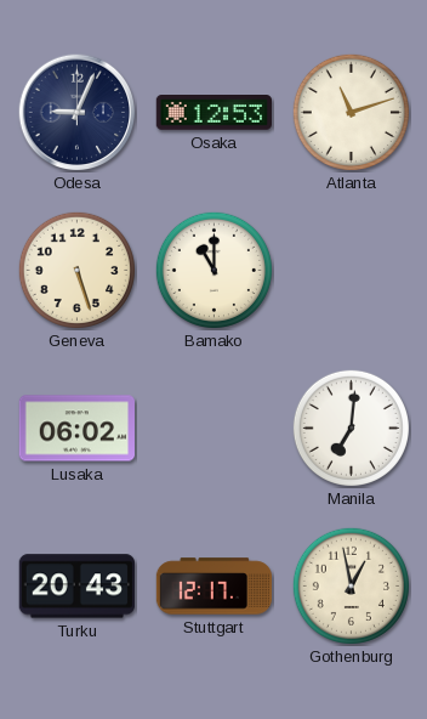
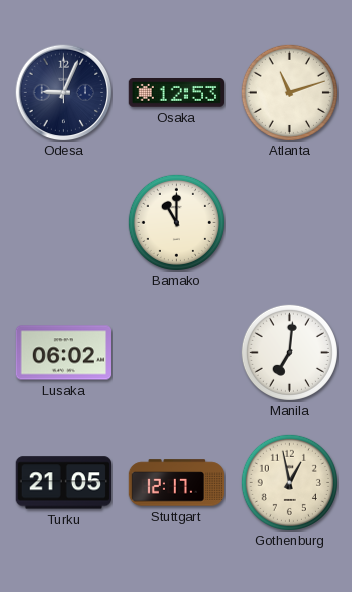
Geneva: 5:27 -> none
Turku: 20:43 -> 21:05
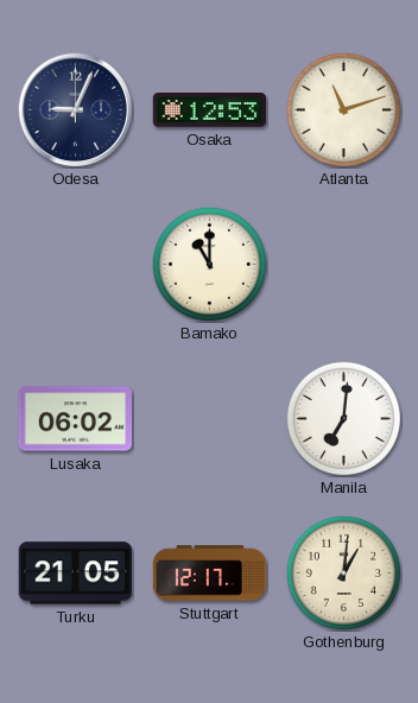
Gothenburg: 12:58 -> 1:01
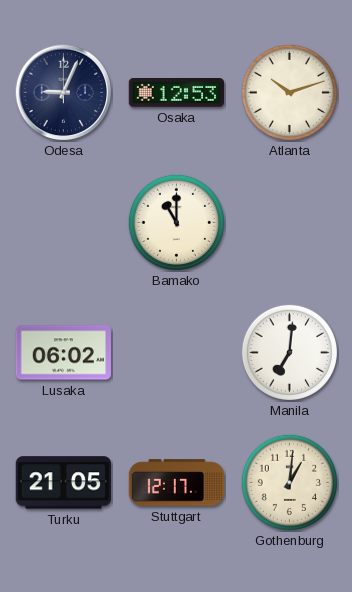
Atlanta: 11:12 -> 10:12
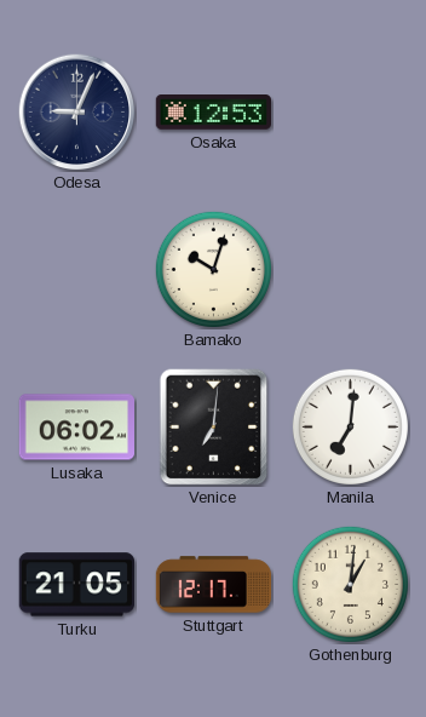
Atlanta: 10:12 -> none
Bamako: 11:00 -> 10:03
Venice: none -> 7:01
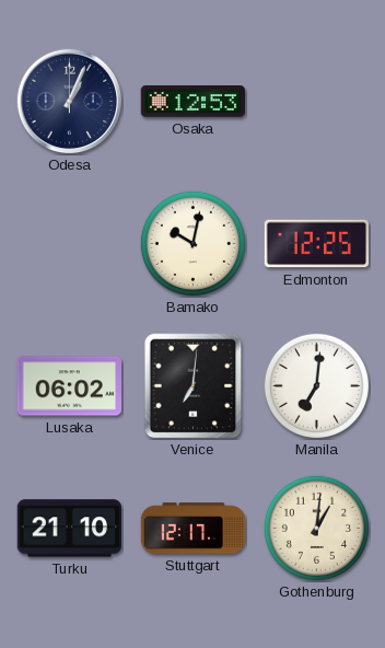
Odesa: 9:04 -> 1:04
Bamako: 10:03 -> 10:02
Edmonton: none -> 12:25
Turku: 21:05 -> 21:10
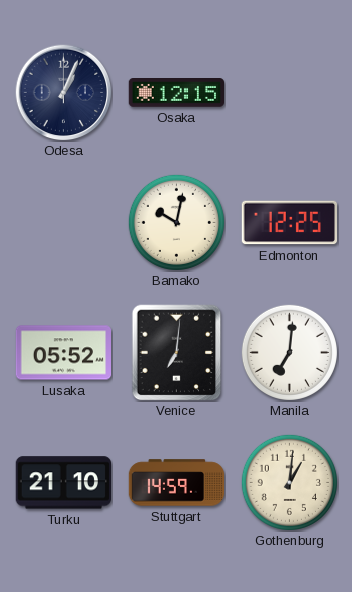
Osaka: 12:53 -> 12:15
Lusaka: 06:02 -> 05:52
Stuttgart: 12:17 -> 14:59
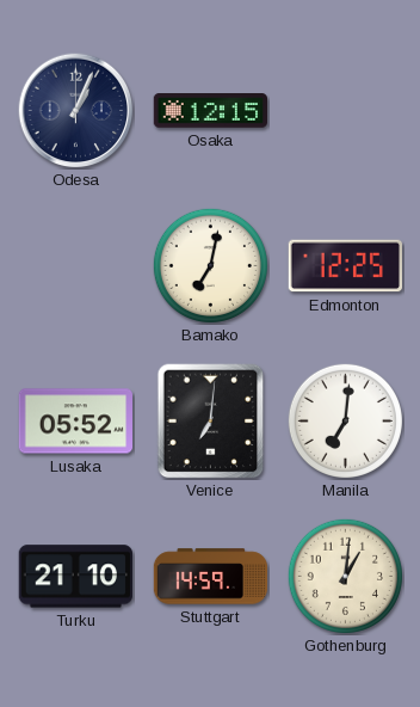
Bamako: 10:02 -> 7:02
